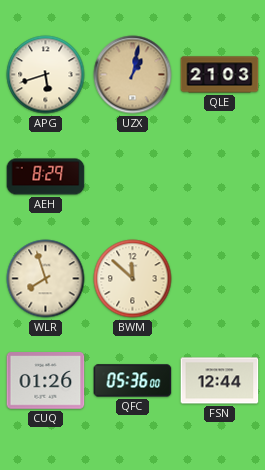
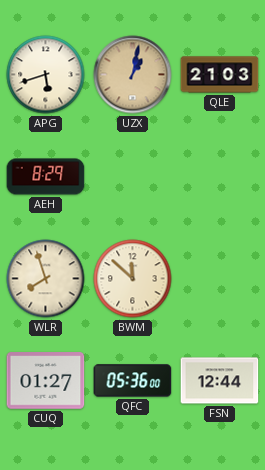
CUQ: 01:26 -> 01:27
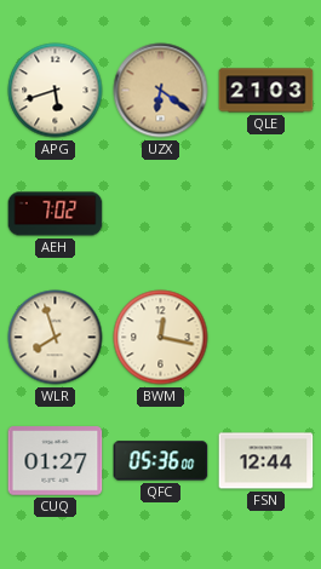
UZX: 1:02 -> 6:21
AEH: 8:29 -> 7:02
BWM: 11:52 -> 12:17
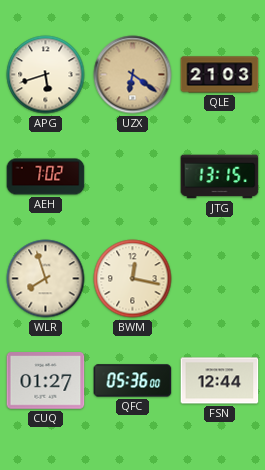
JTG: none -> 13:15
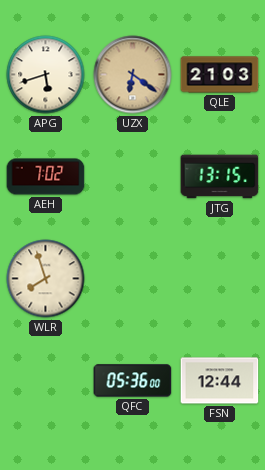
BWM: 12:17 -> none
CUQ: 01:27 -> none
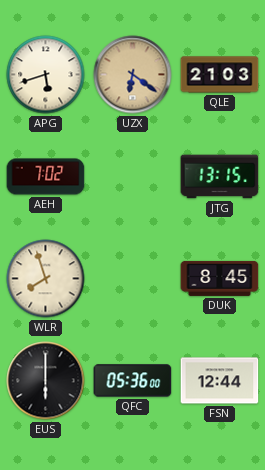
DUK: none -> 8:45
EUS: none -> 6:00
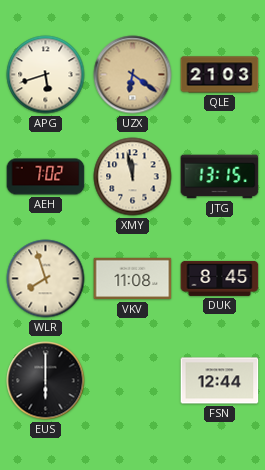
XMY: none -> 11:58
VKV: none -> 11:08
QFC: 05:36 -> none
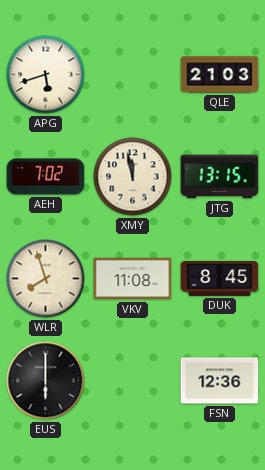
UZX: 6:21 -> none
FSN: 12:44 -> 12:36
